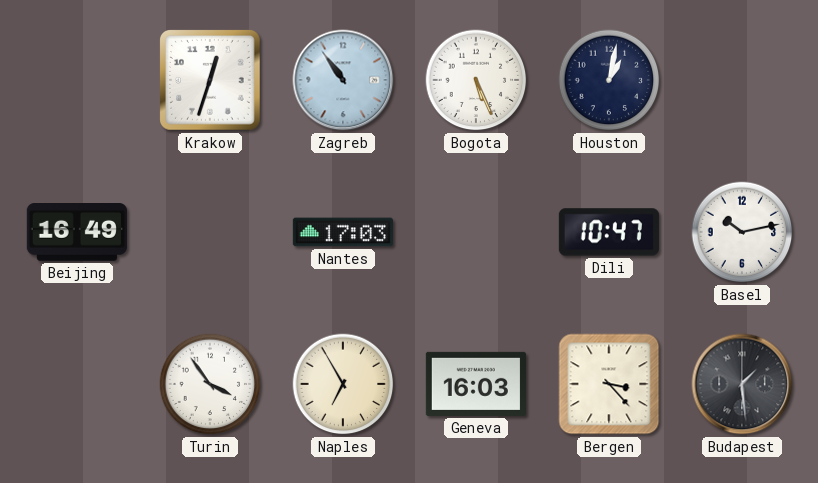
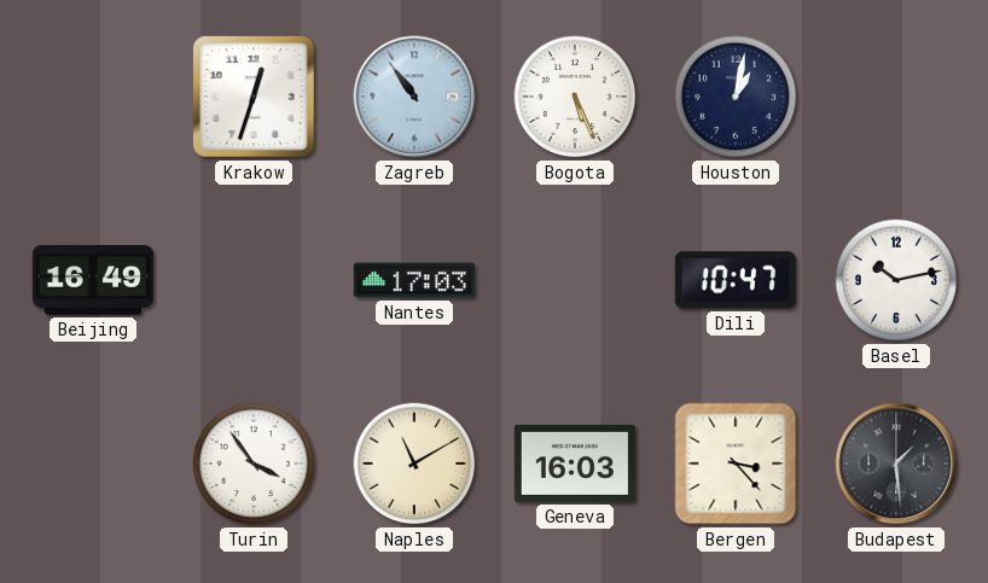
Naples: 6:55 -> 11:10
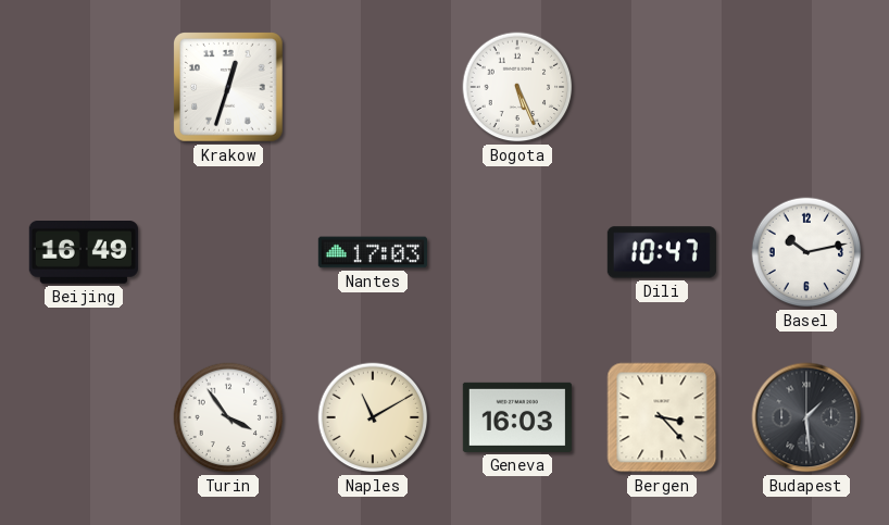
Zagreb: 10:54 -> none
Houston: 1:02 -> none
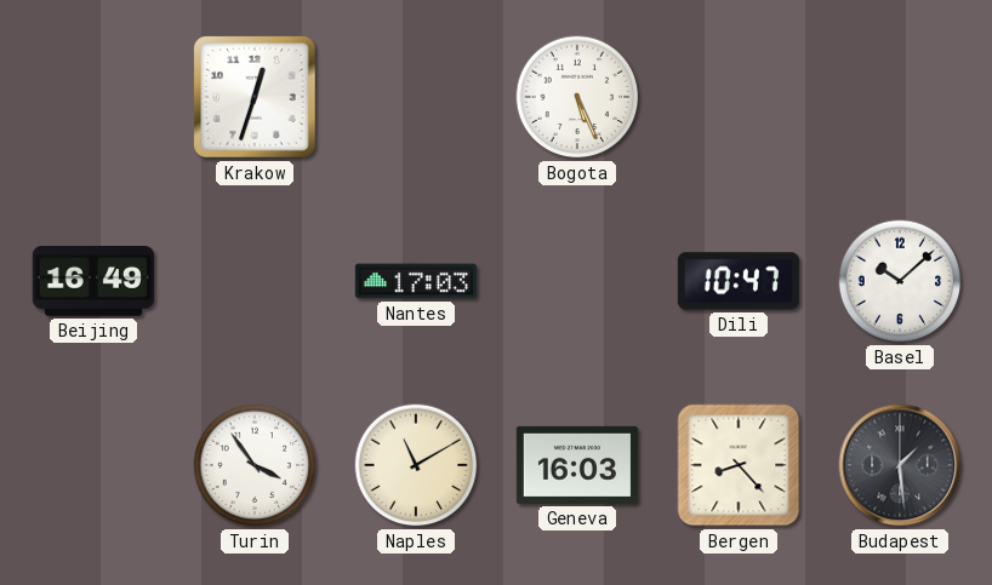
Basel: 10:13 -> 10:08
Bergen: 3:23 -> 8:23
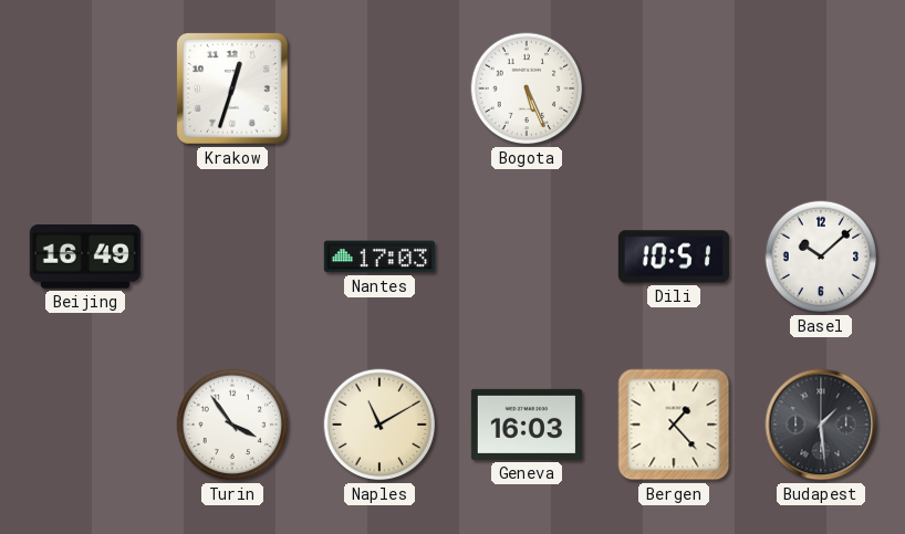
Dili: 10:47 -> 10:51
Bergen: 8:23 -> 1:23
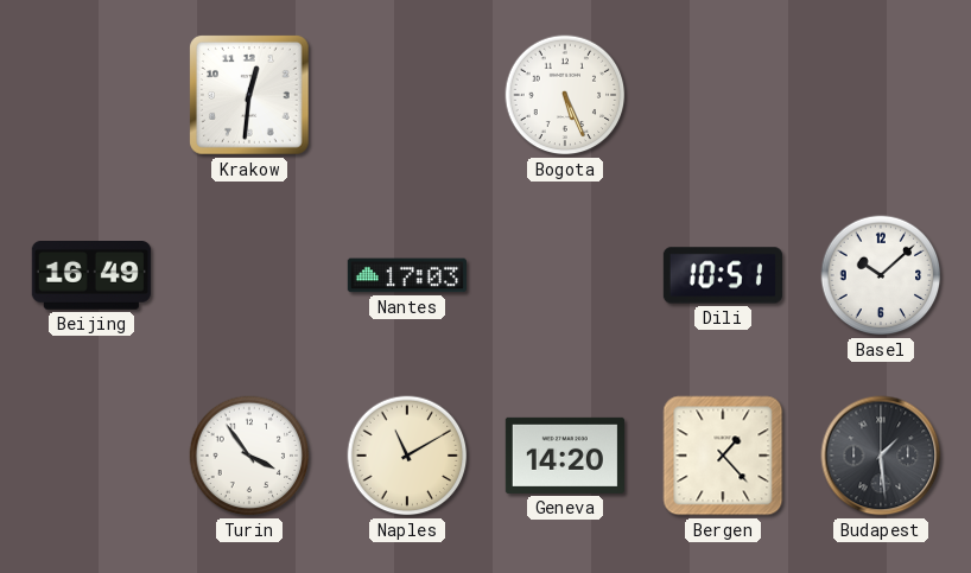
Krakow: 12:33 -> 12:31
Geneva: 16:03 -> 14:20
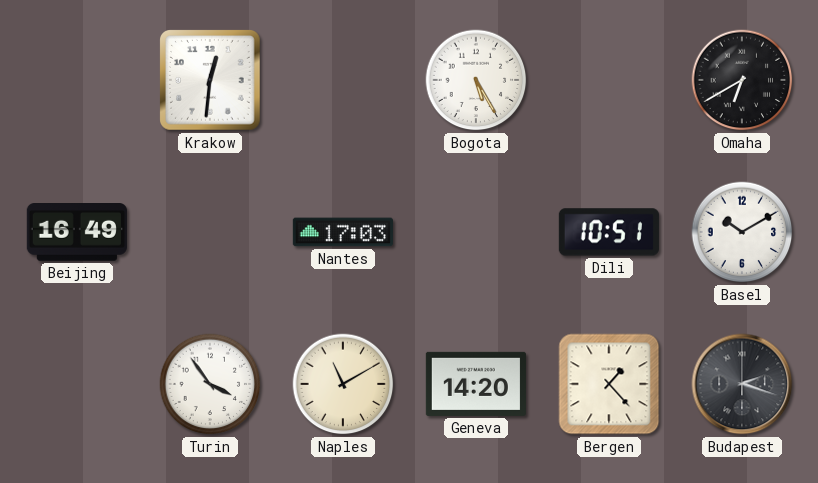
Bogota: 5:26 -> 5:25
Omaha: none -> 6:40
Basel: 10:08 -> 10:10
Budapest: 1:29 -> 2:18
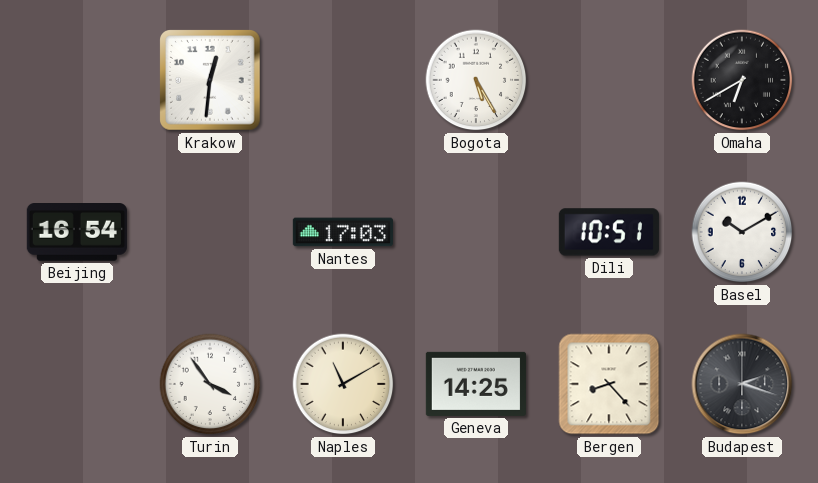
Beijing: 16:49 -> 16:54
Geneva: 14:20 -> 14:25
Bergen: 1:23 -> 8:23
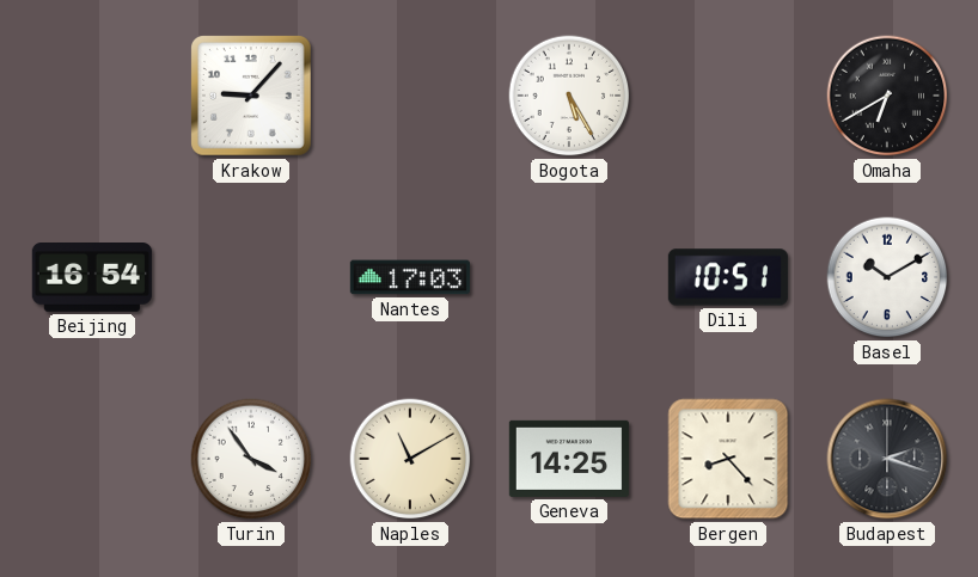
Krakow: 12:31 -> 9:07
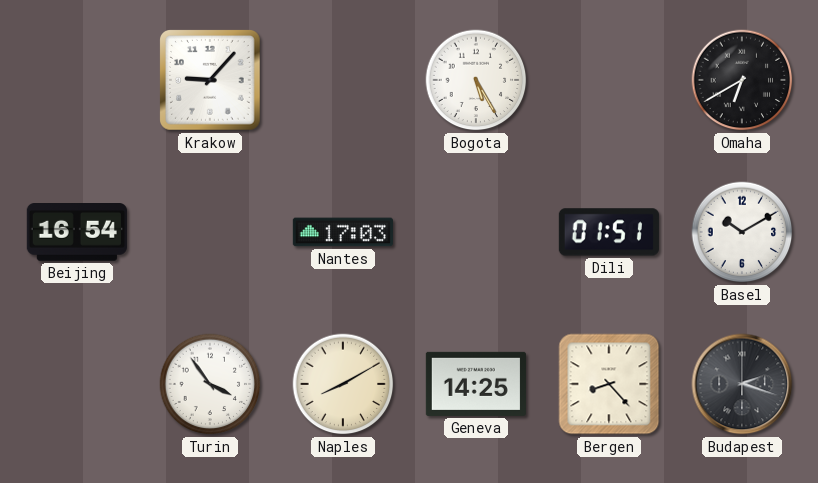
Dili: 10:51 -> 01:51
Naples: 11:10 -> 8:10
